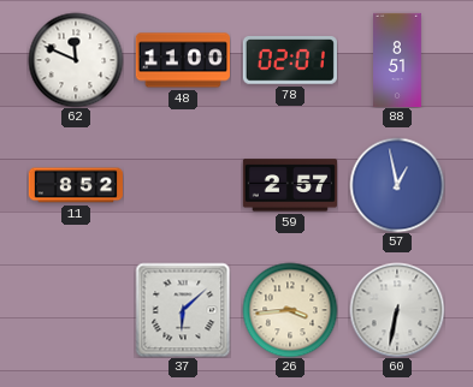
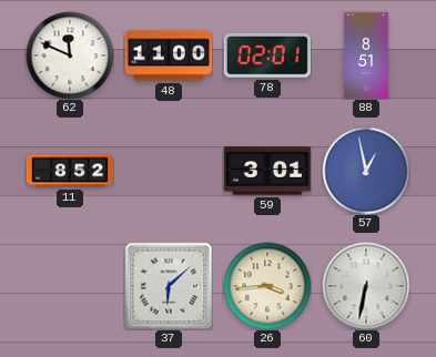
59: 2:57 -> 3:01
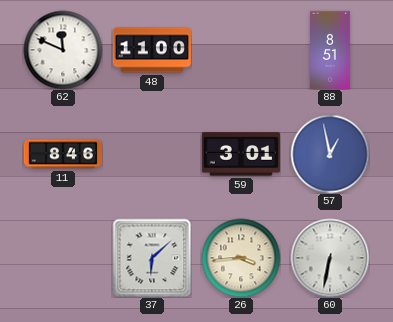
78: 02:01 -> none
11: 8:52 -> 8:46
